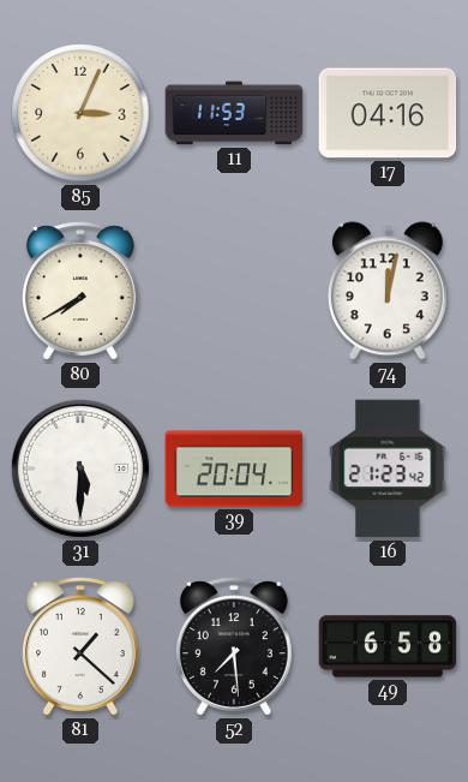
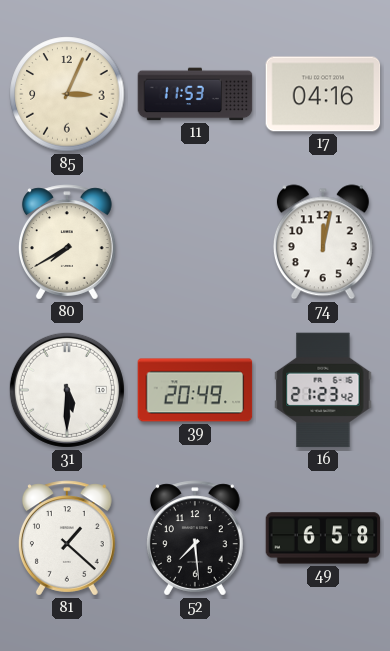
39: 20:04 -> 20:49
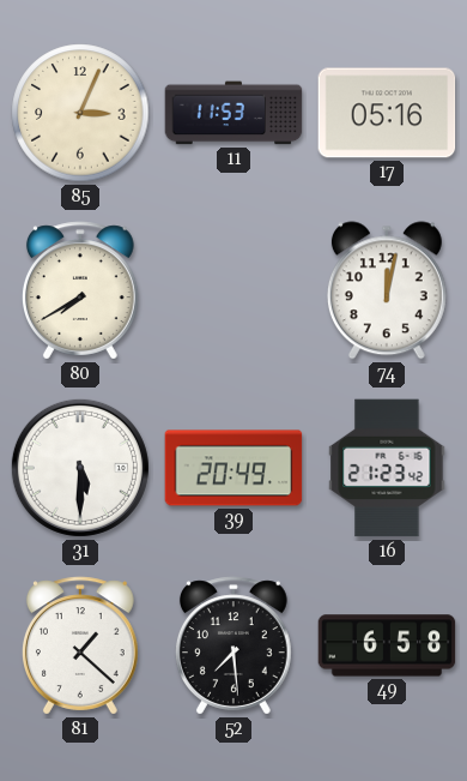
17: 04:16 -> 05:16
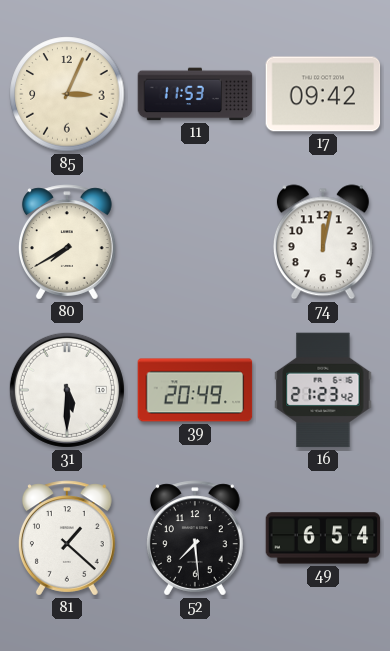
17: 05:16 -> 09:42
49: 6:58 -> 6:54
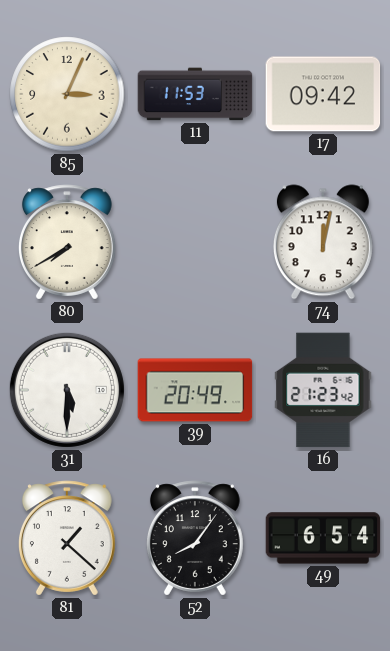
52: 7:29 -> 8:06
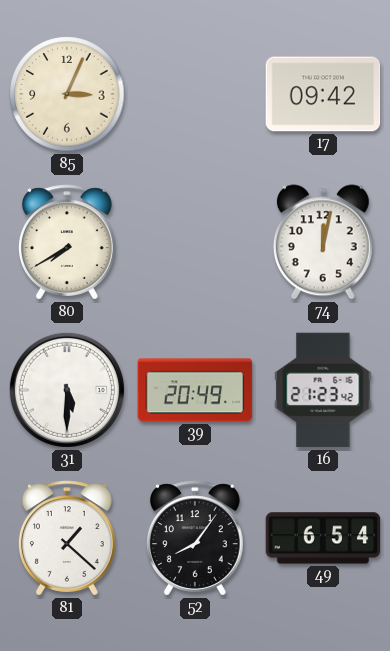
11: 11:53 -> none
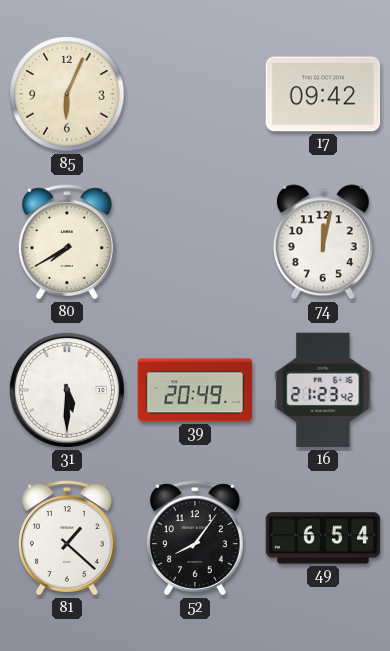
85: 3:04 -> 6:04
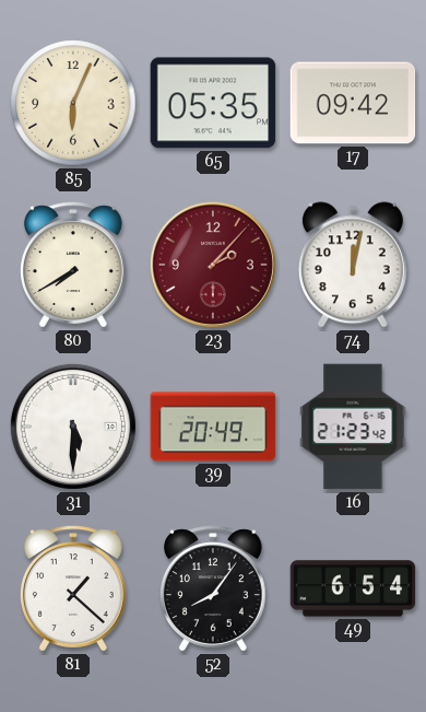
65: none -> 05:35
23: none -> 2:07
